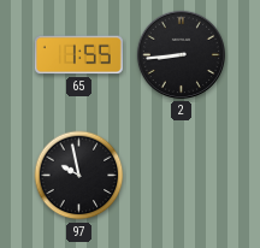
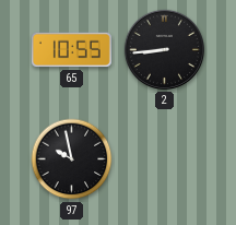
65: 1:55 -> 10:55
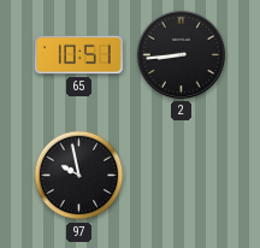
65: 10:55 -> 10:51
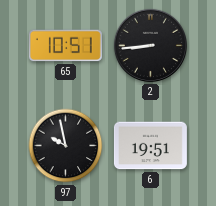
6: none -> 19:51
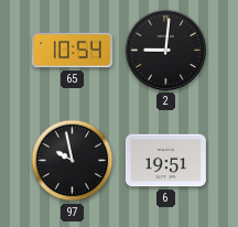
65: 10:51 -> 10:54
2: 8:44 -> 9:01
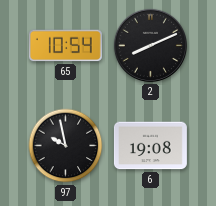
2: 9:01 -> 8:11
6: 19:51 -> 19:08
